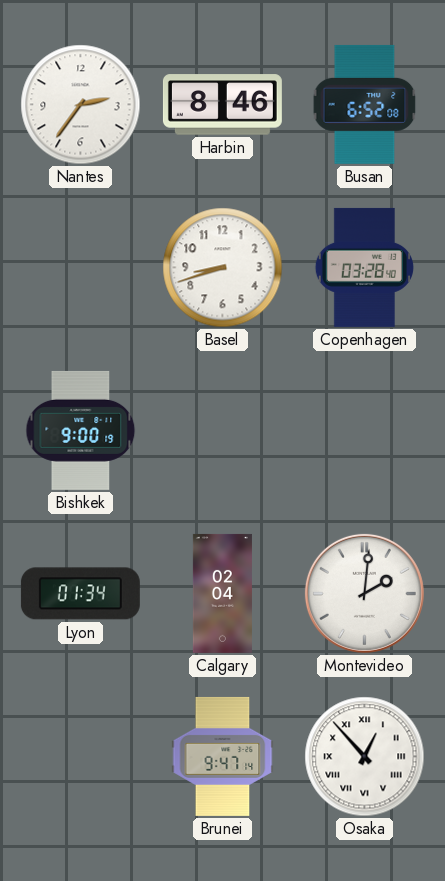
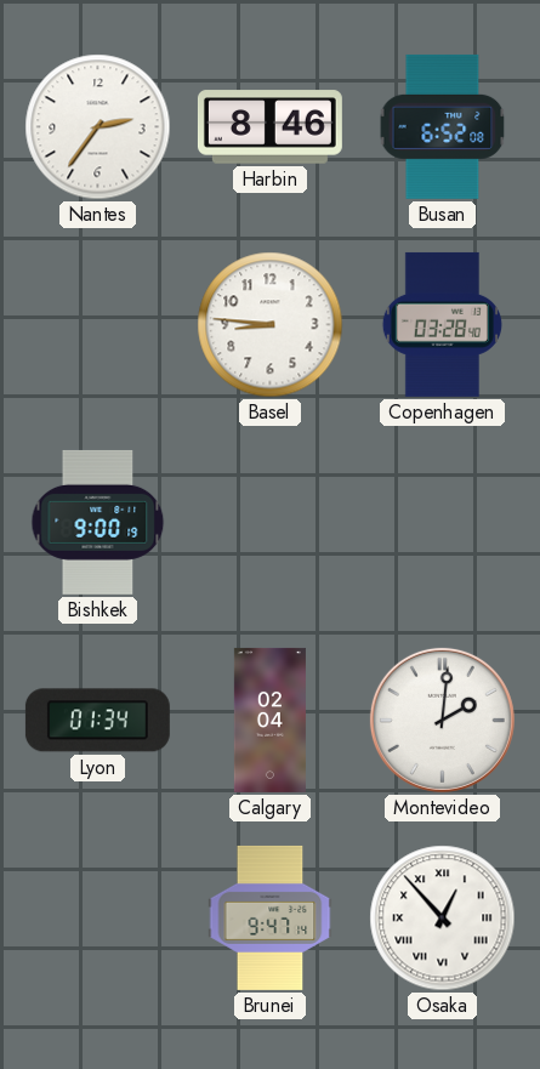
Basel: 8:42 -> 8:46
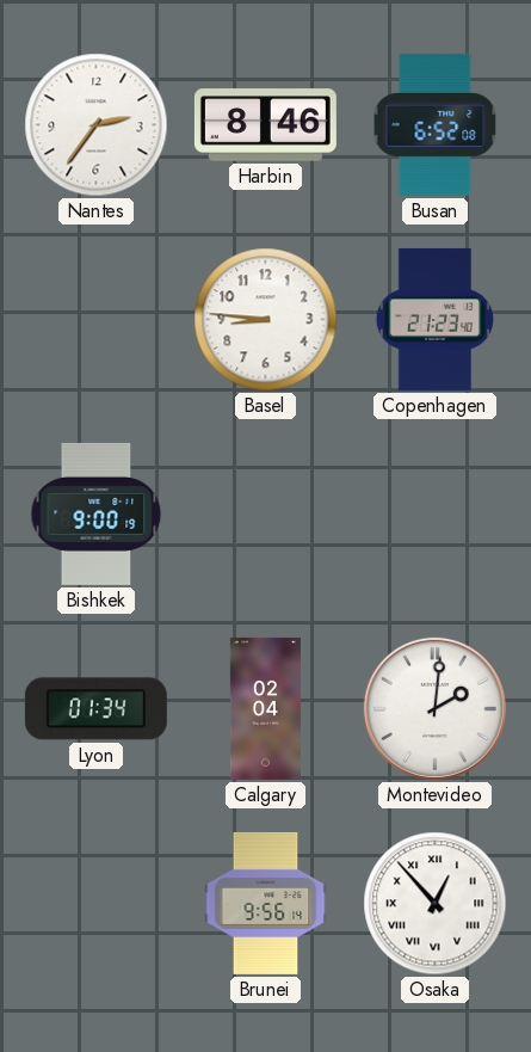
Copenhagen: 03:28 -> 21:23
Brunei: 9:47 -> 9:56
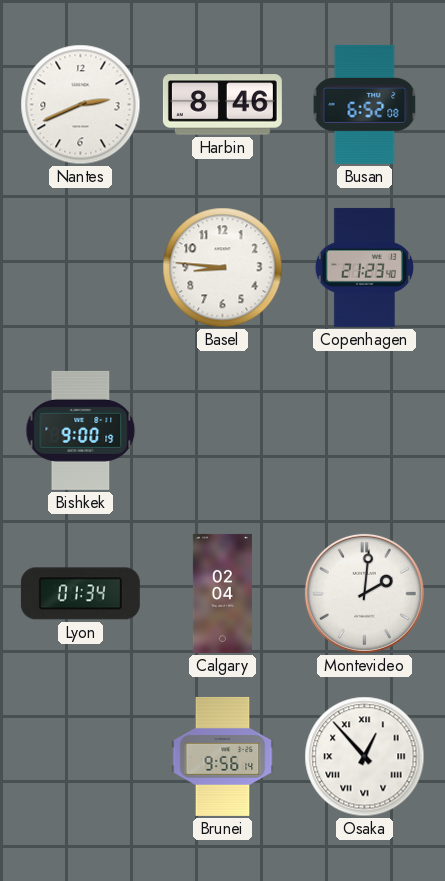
Nantes: 2:36 -> 2:41
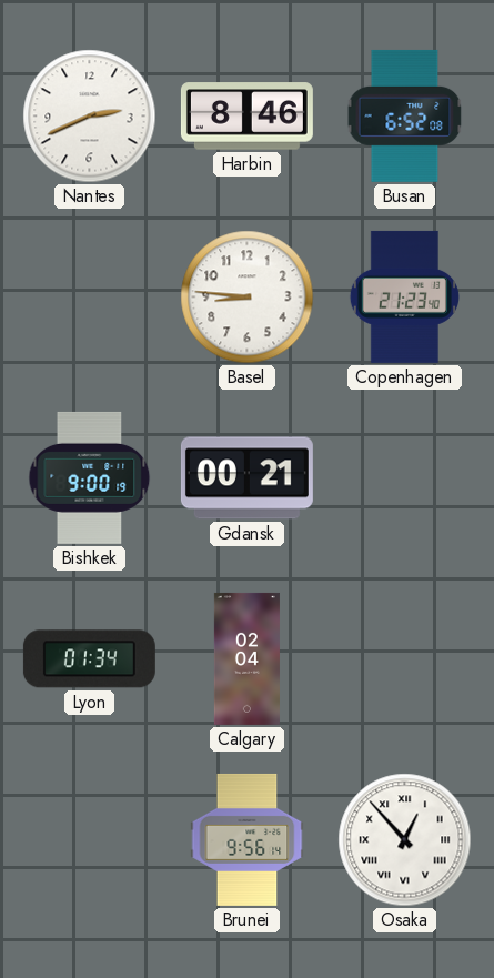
Gdansk: none -> 00:21
Montevideo: 2:01 -> none
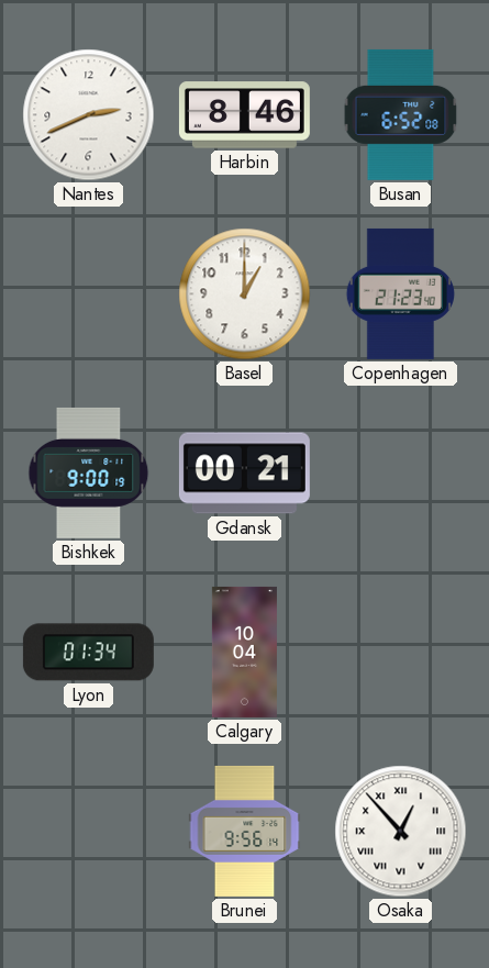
Basel: 8:46 -> 1:00
Calgary: 02:04 -> 10:04
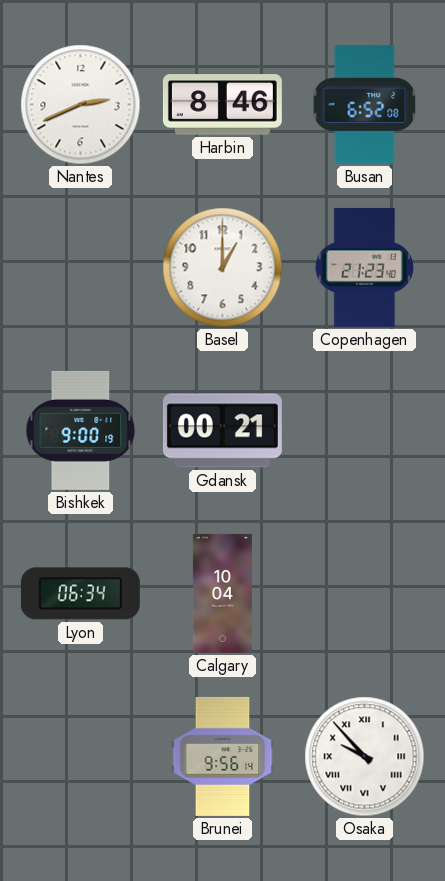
Lyon: 01:34 -> 06:34
Osaka: 12:53 -> 9:53
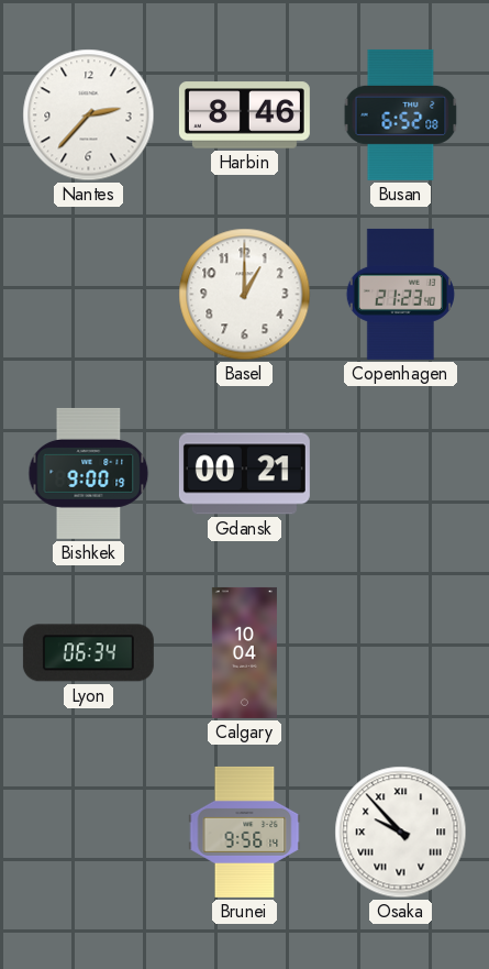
Nantes: 2:41 -> 2:37
